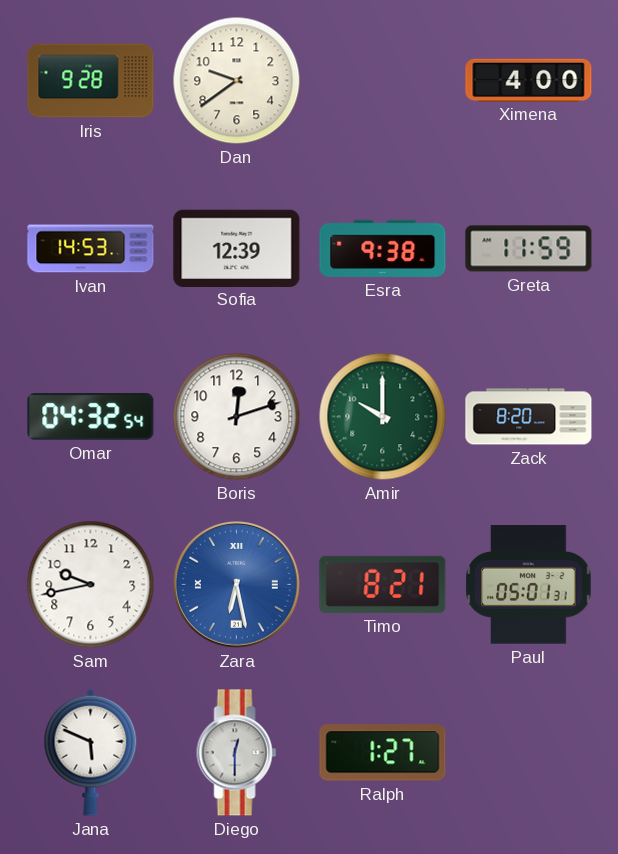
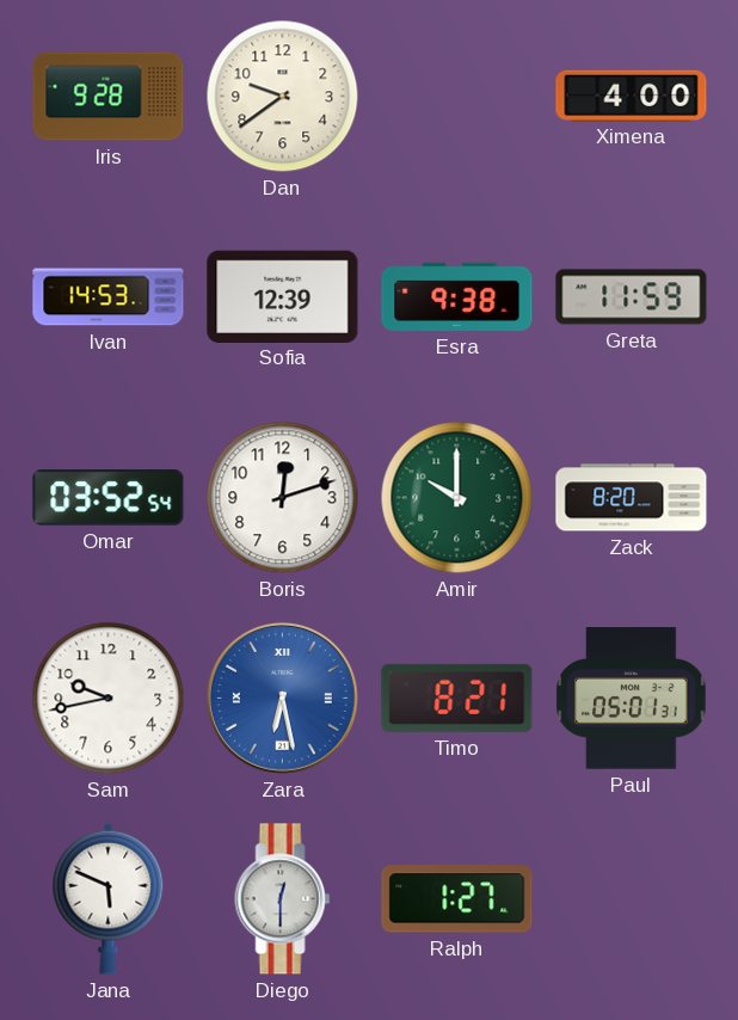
Omar: 04:32 -> 03:52
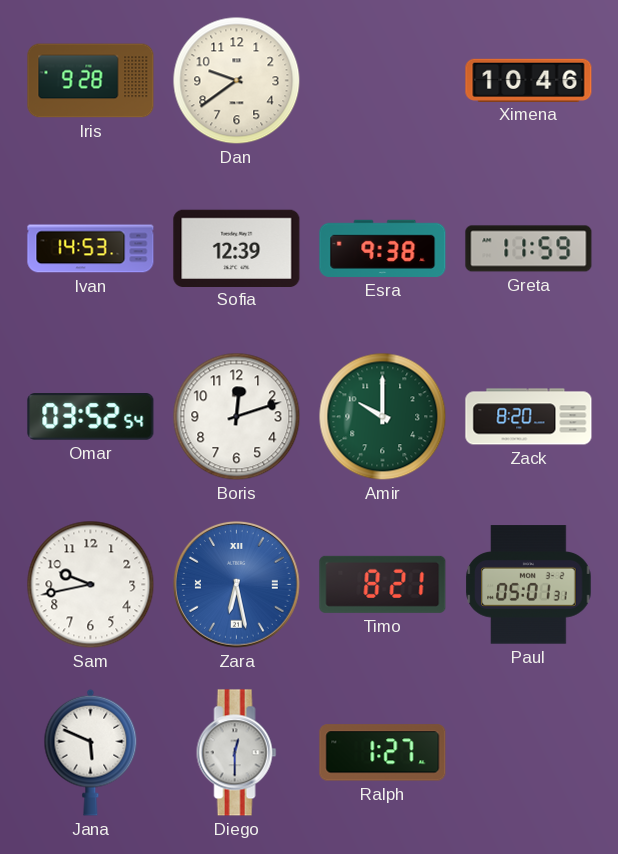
Ximena: 4:00 -> 10:46
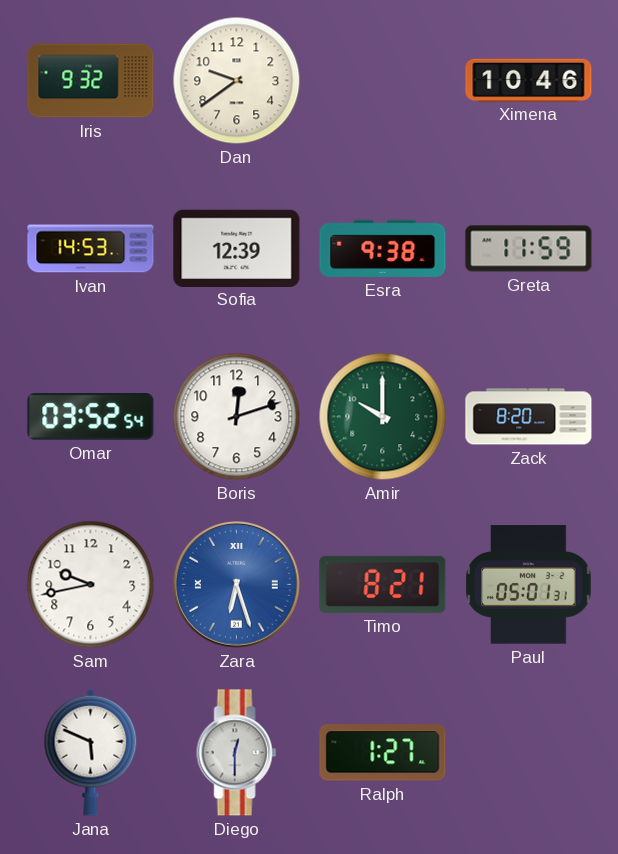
Iris: 9:28 -> 9:32
Zara: 6:28 -> 6:27
